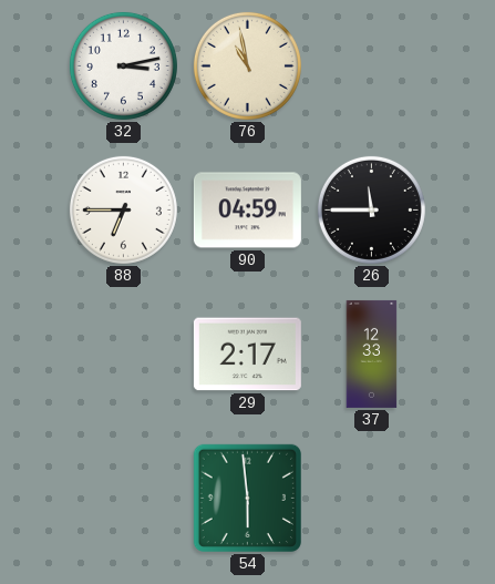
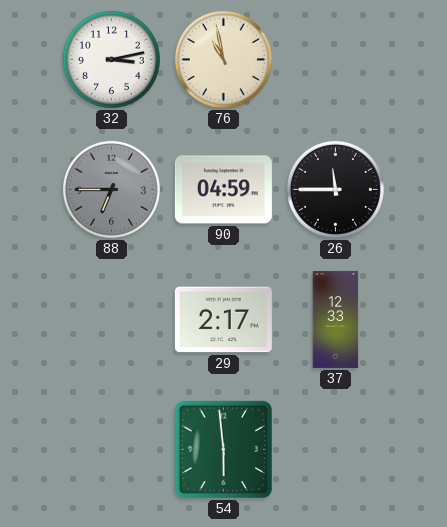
88 dial: white -> grey
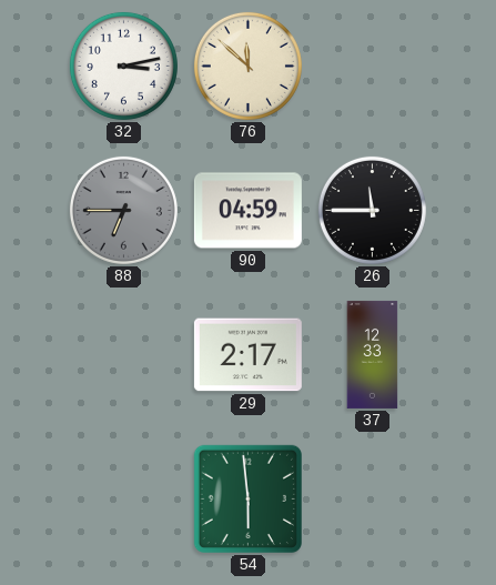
76: 10:58 -> 11:52
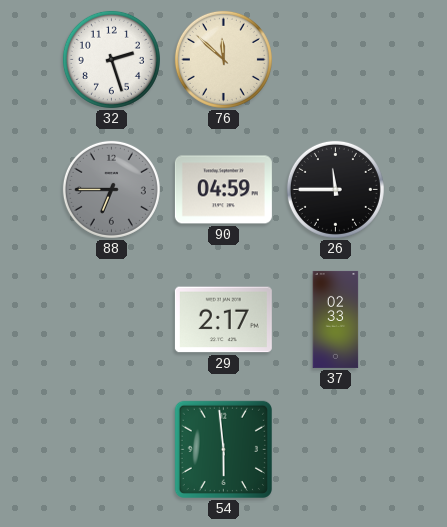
32: 3:13 -> 2:27
37: 12:33 -> 02:33
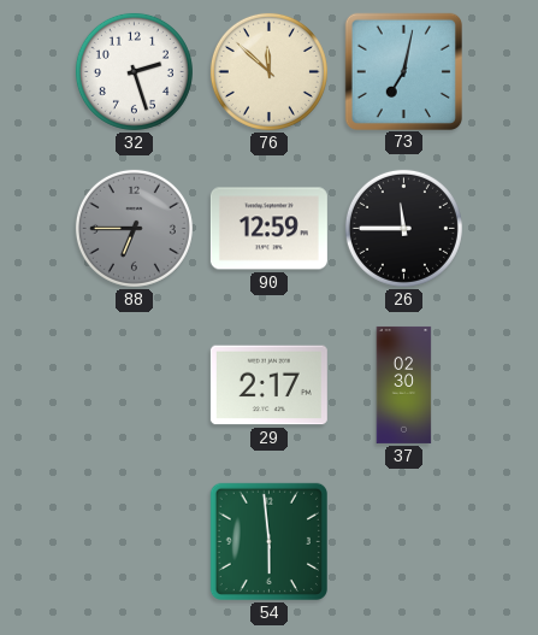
73: none -> 7:02
90: 04:59 -> 12:59
37: 02:33 -> 02:30
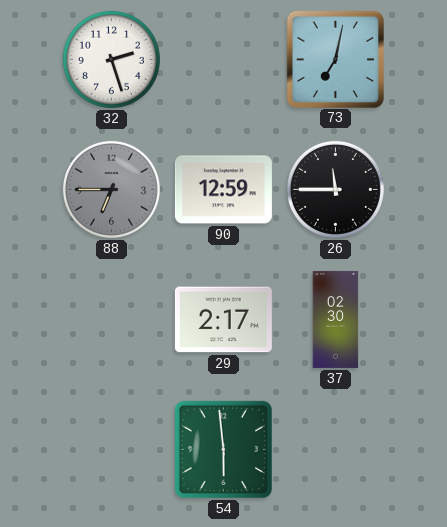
76: 11:52 -> none
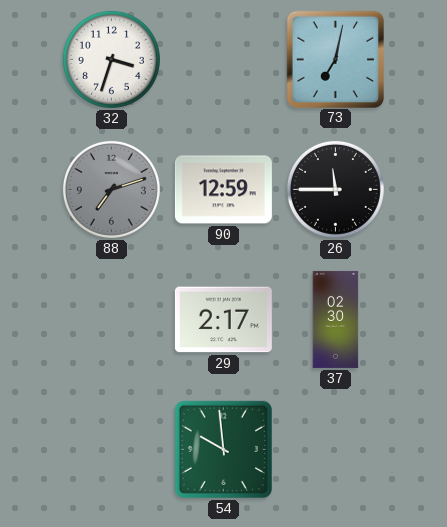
32: 2:27 -> 3:33
88: 6:45 -> 7:12
54: 5:59 -> 9:59
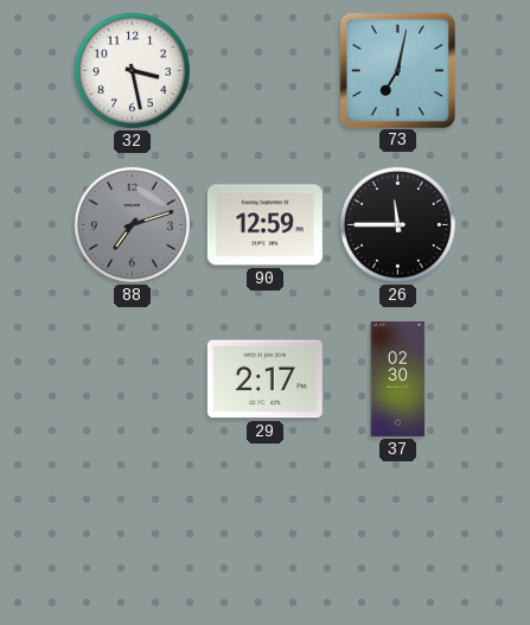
32: 3:33 -> 3:28
54: 9:59 -> none
